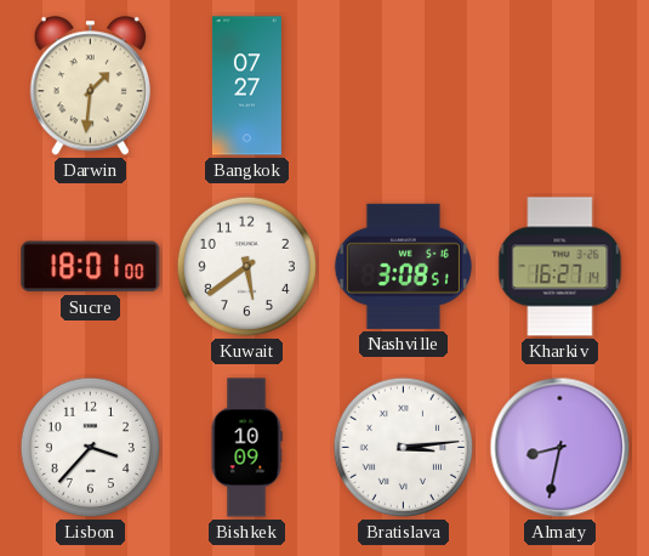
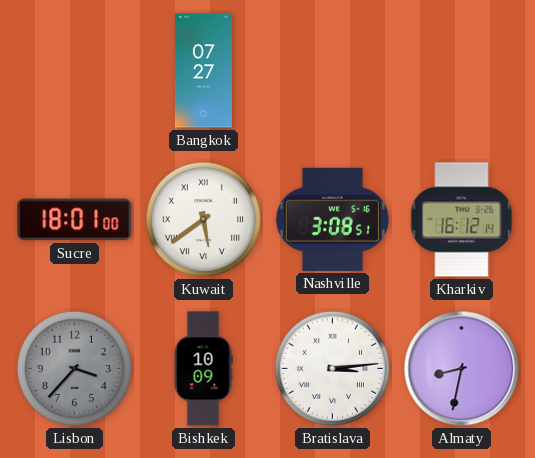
Darwin: 1:31 -> none
Kuwait numerals: Arabic -> Roman
Kharkiv: 16:27 -> 16:12
Lisbon dial: white -> grey
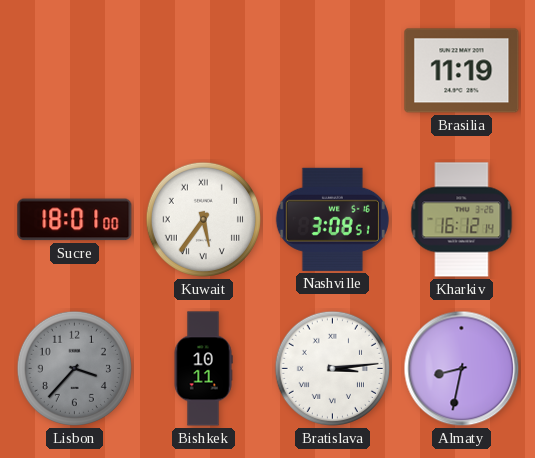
Bangkok: 07:27 -> none
Brasilia: none -> 11:19
Kuwait: 5:39 -> 5:36
Bishkek: 10:09 -> 10:11
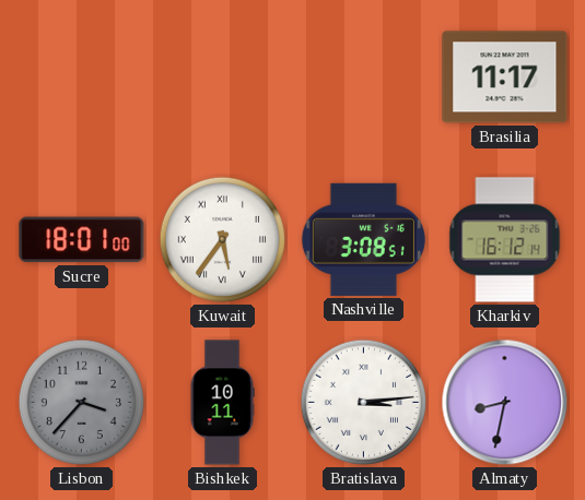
Brasilia: 11:19 -> 11:17
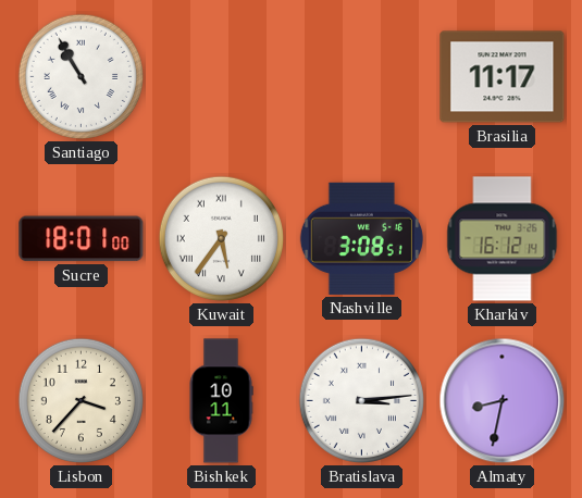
Santiago: none -> 10:55
Lisbon dial: grey -> cream
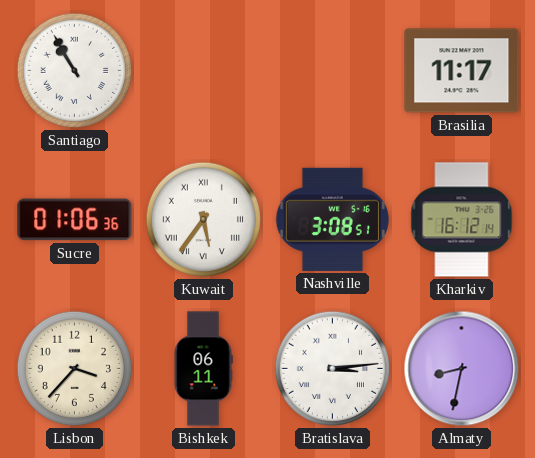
Sucre: 18:01 -> 01:06
Bishkek: 10:11 -> 06:11
